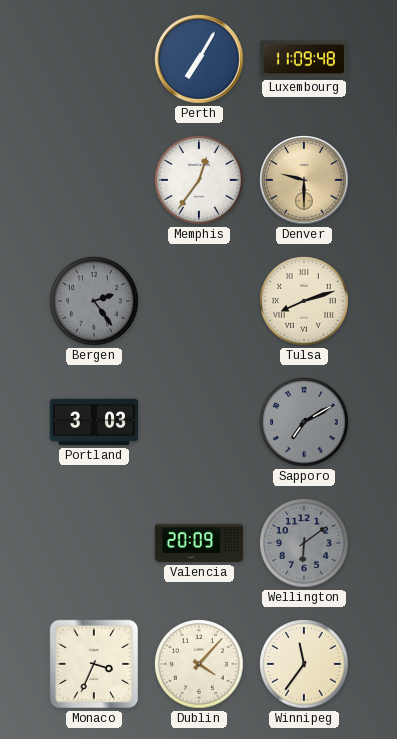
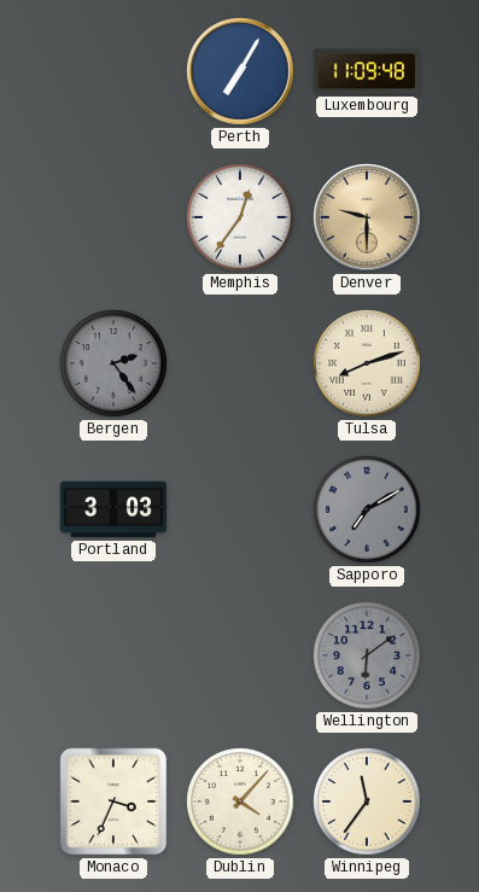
Valencia: 20:09 -> none
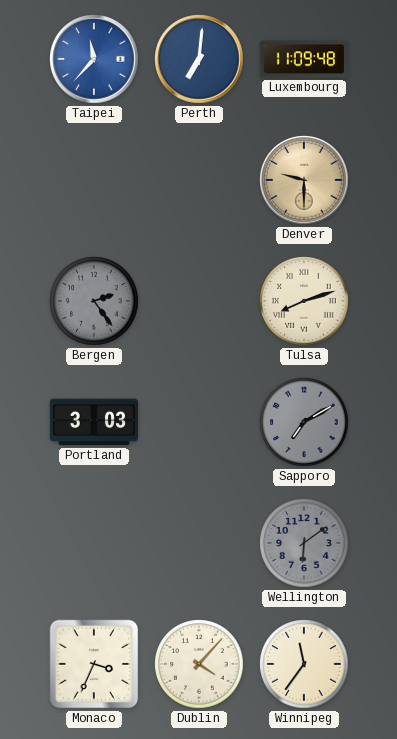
Taipei: none -> 11:37
Perth: 7:05 -> 7:01
Memphis: 12:36 -> none
